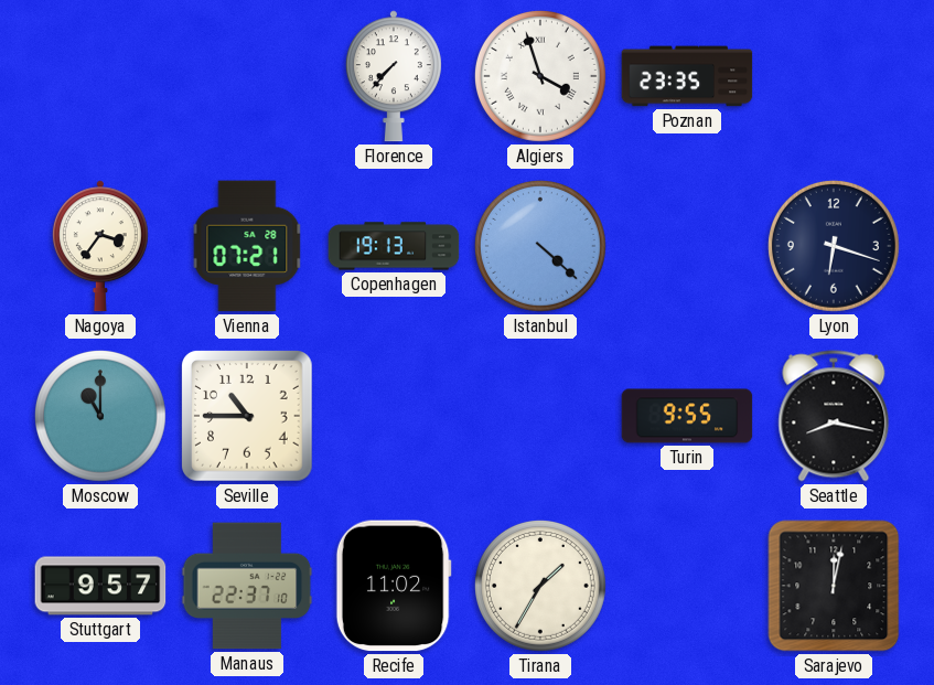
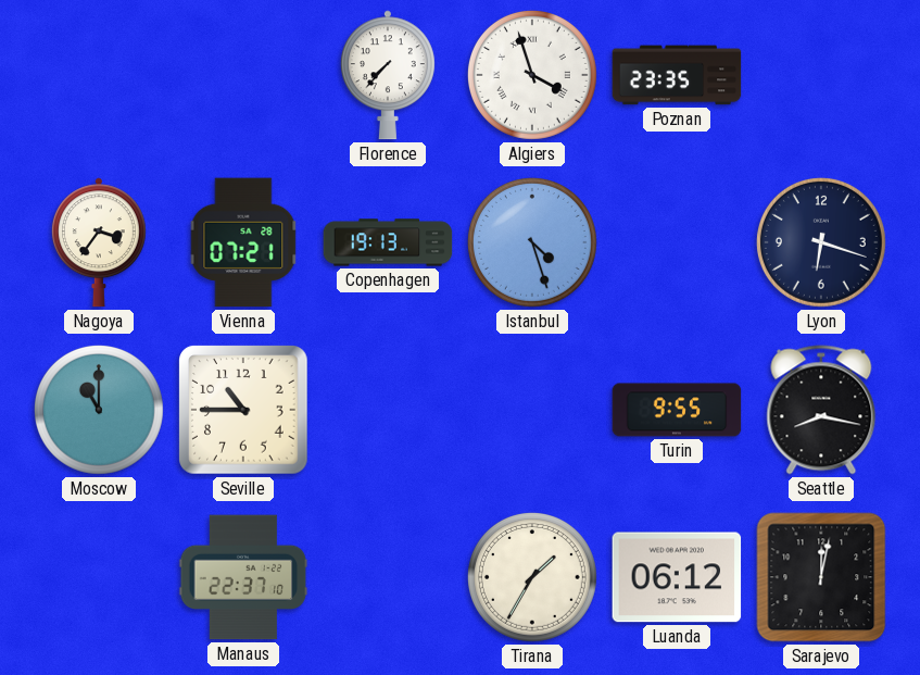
Istanbul: 4:22 -> 4:27
Stuttgart: 9:57 -> none
Recife: 11:02 -> none
Luanda: none -> 06:12
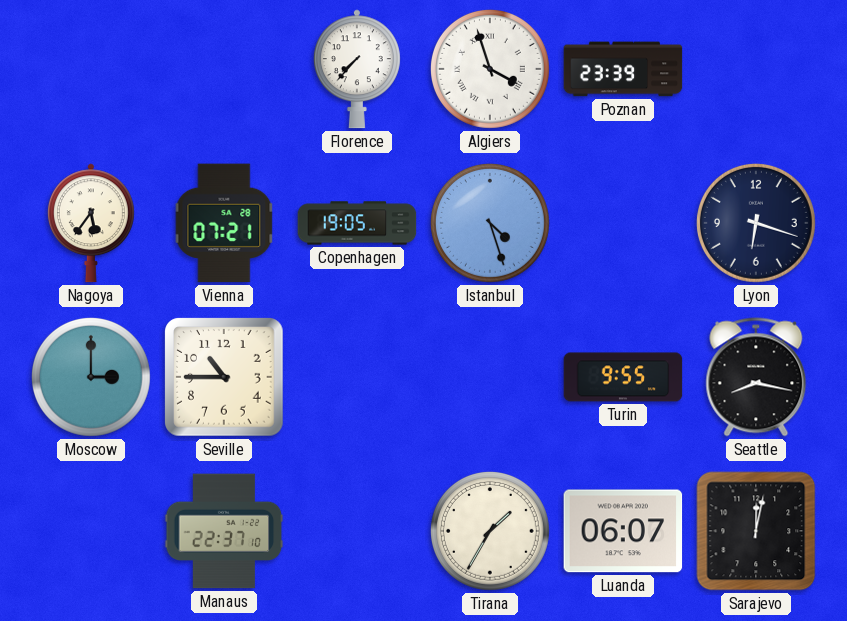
Poznan: 23:35 -> 23:39
Nagoya: 3:36 -> 5:36
Copenhagen: 19:13 -> 19:05
Moscow: 11:00 -> 3:00
Luanda: 06:12 -> 06:07
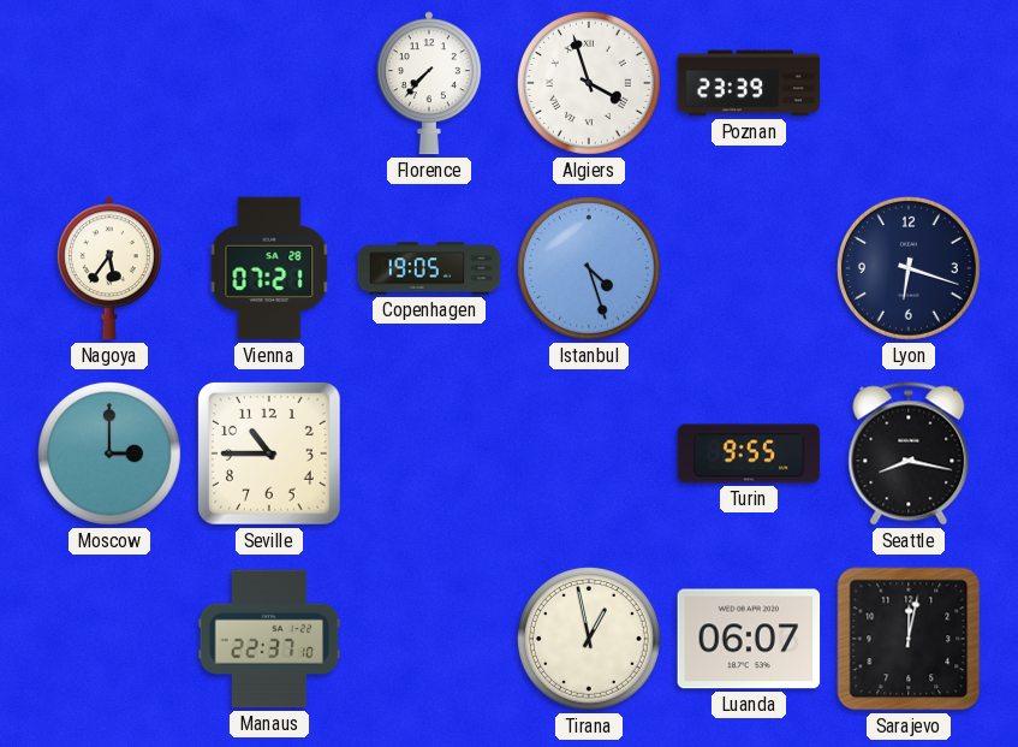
Tirana: 1:35 -> 12:58
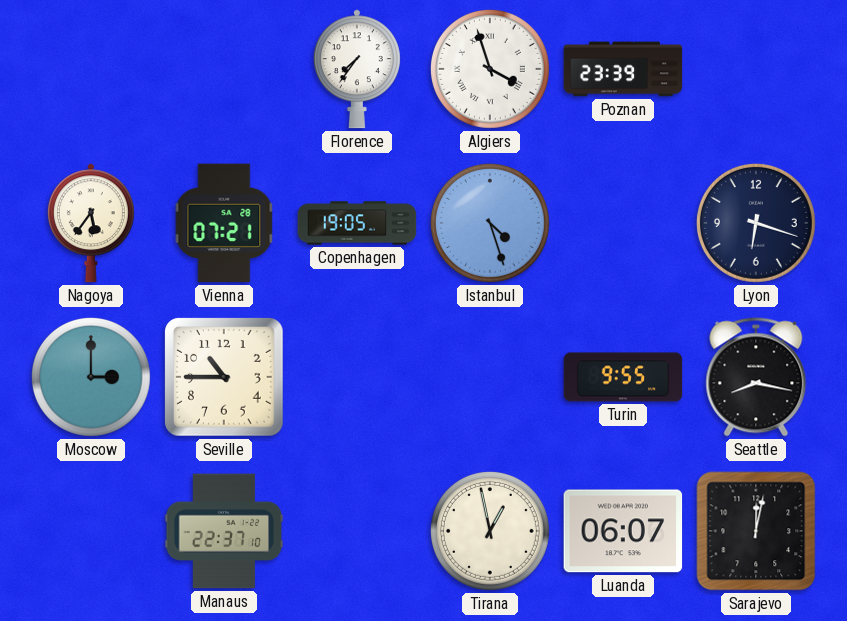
Florence: 7:37 -> 7:36
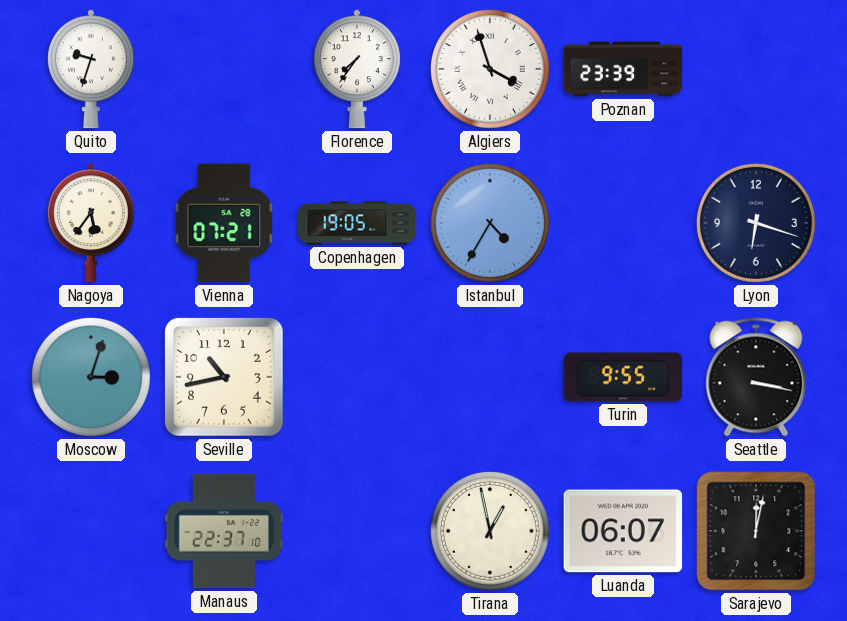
Quito: none -> 9:33
Istanbul: 4:27 -> 4:35
Moscow: 3:00 -> 3:03
Seville: 10:45 -> 10:43
Seattle: 8:17 -> 3:17
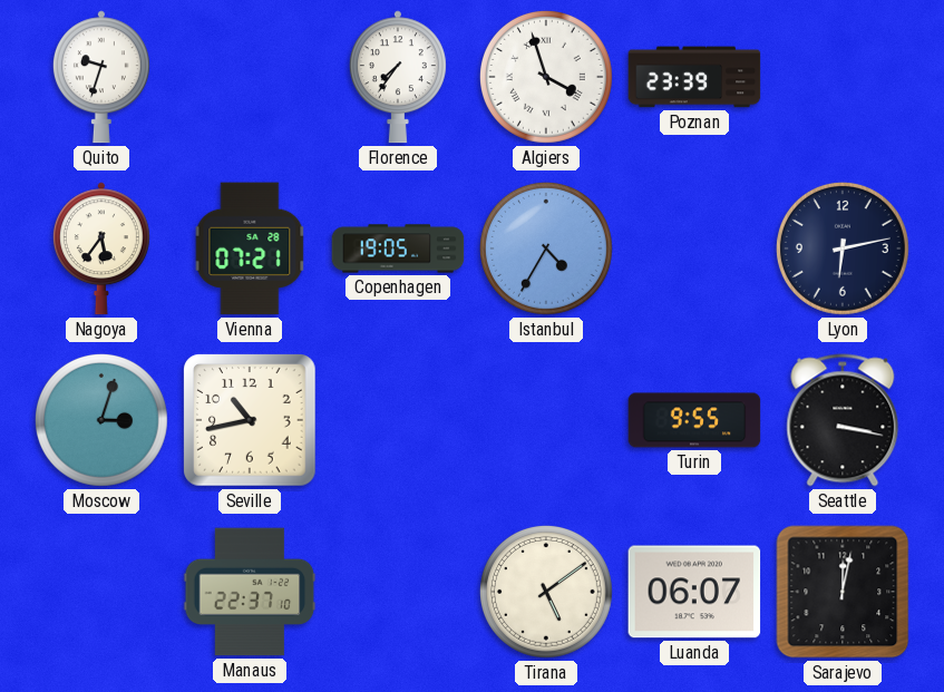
Lyon: 6:18 -> 6:13
Tirana: 12:58 -> 5:09
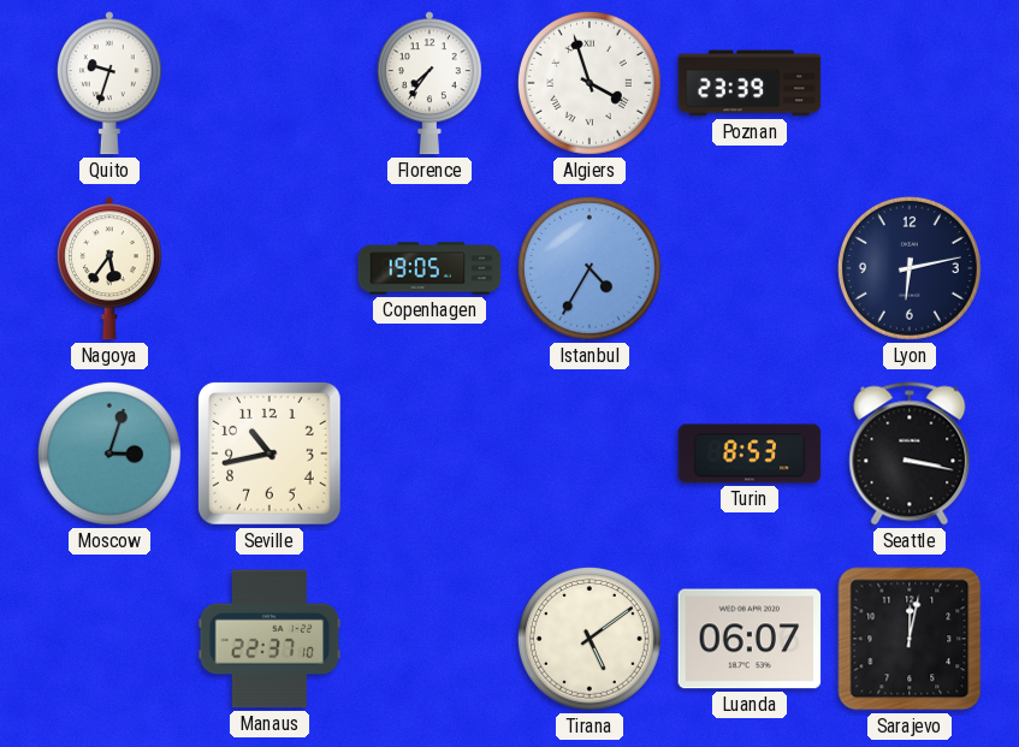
Vienna: 07:21 -> none
Turin: 9:55 -> 8:53
